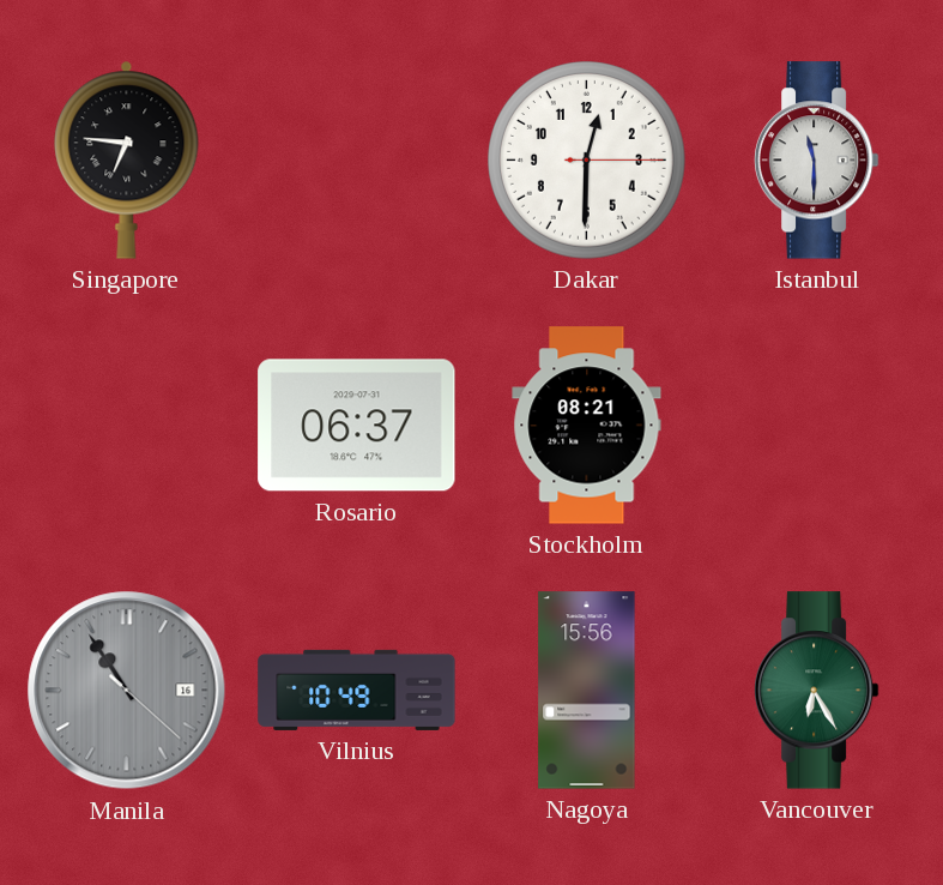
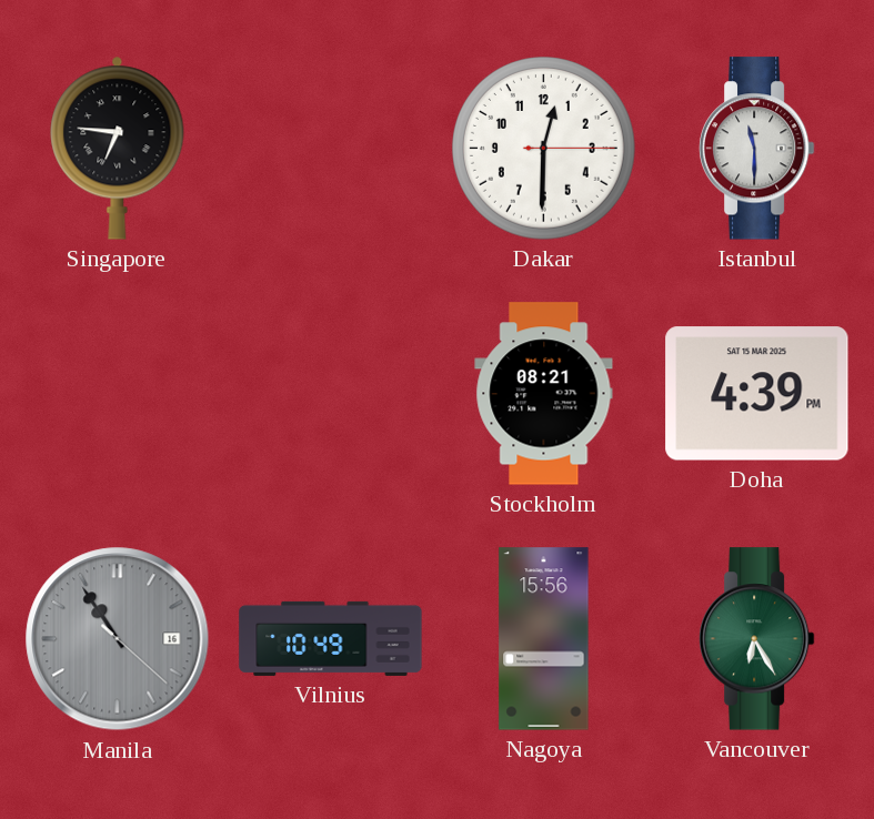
Rosario: 06:37 -> none
Doha: none -> 4:39
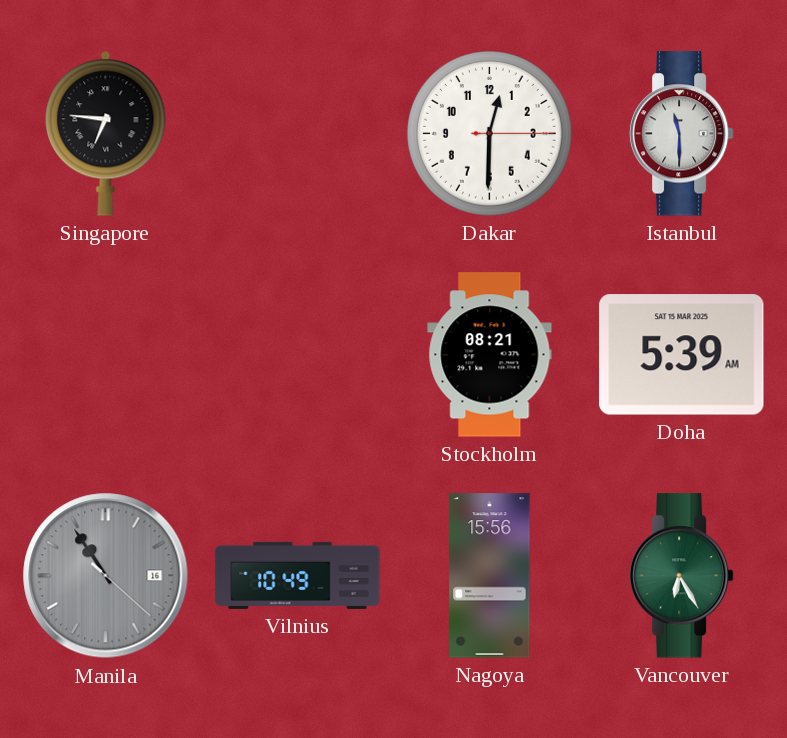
Doha: 4:39 -> 5:39
